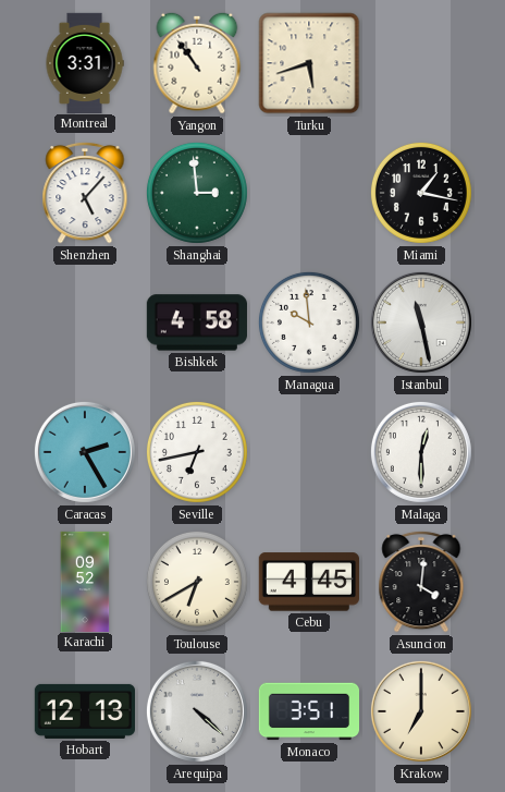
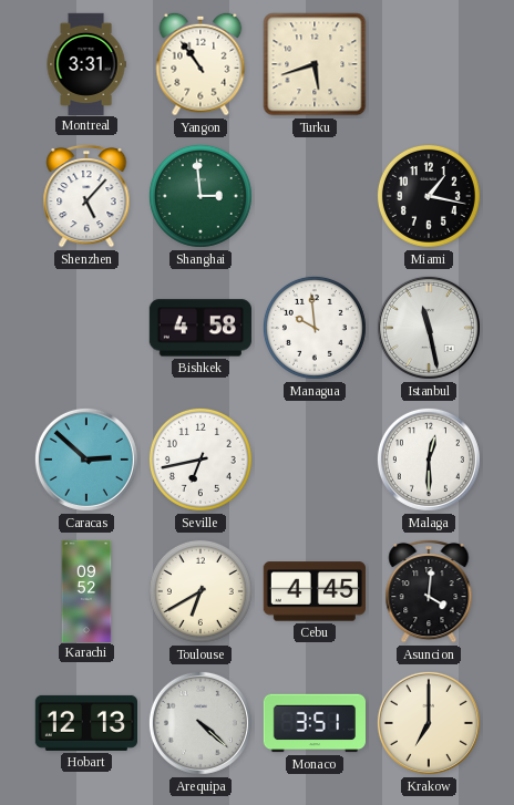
Caracas: 2:25 -> 2:52
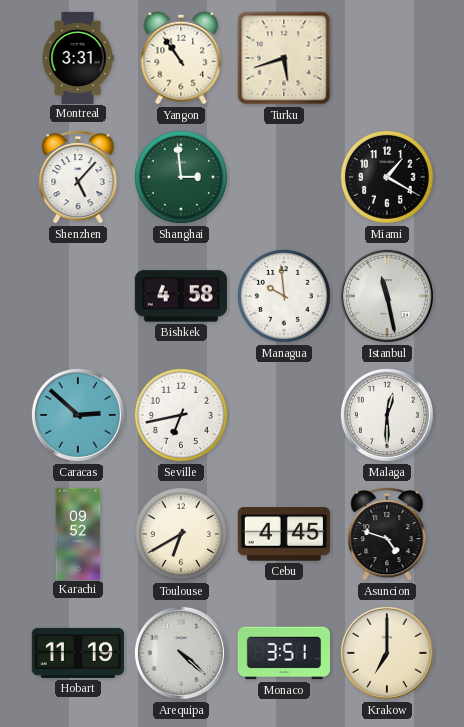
Miami: 1:17 -> 1:20
Asuncion: 4:01 -> 4:48
Hobart: 12:13 -> 11:19
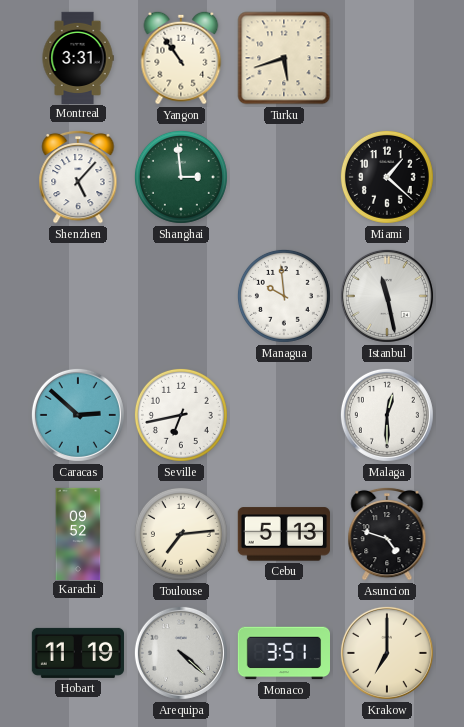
Miami: 1:20 -> 1:22
Bishkek: 4:58 -> none
Toulouse: 6:40 -> 7:14
Cebu: 4:45 -> 5:13
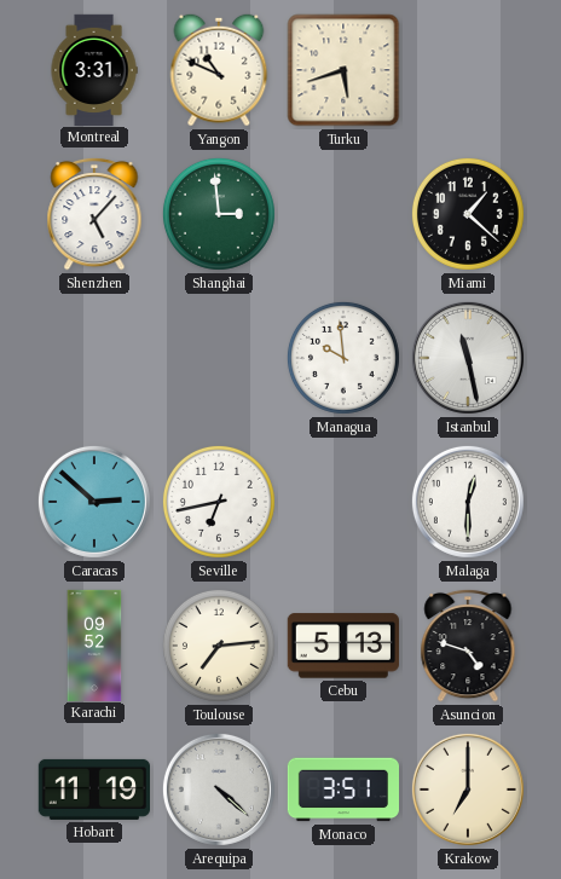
Yangon: 10:54 -> 10:49
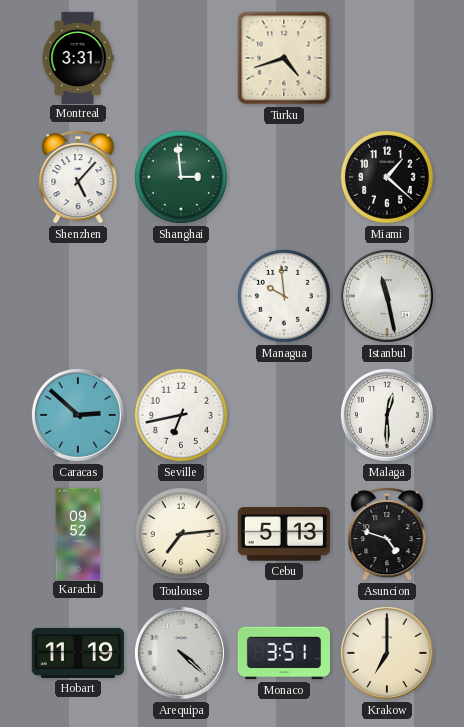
Yangon: 10:49 -> none
Turku: 5:42 -> 4:42
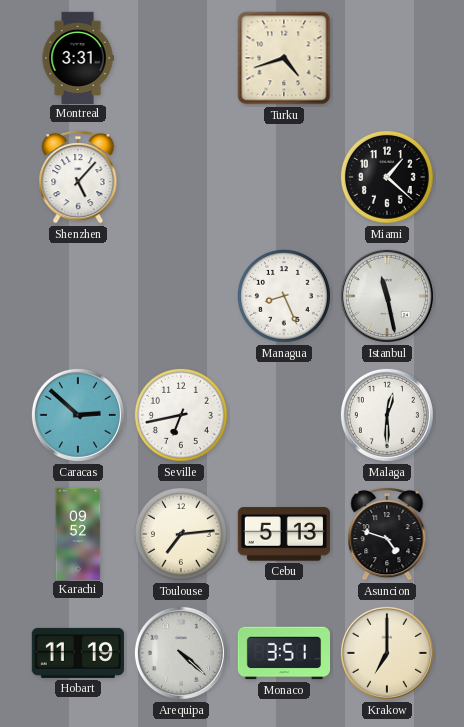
Shanghai: 2:59 -> none
Managua: 9:59 -> 8:26
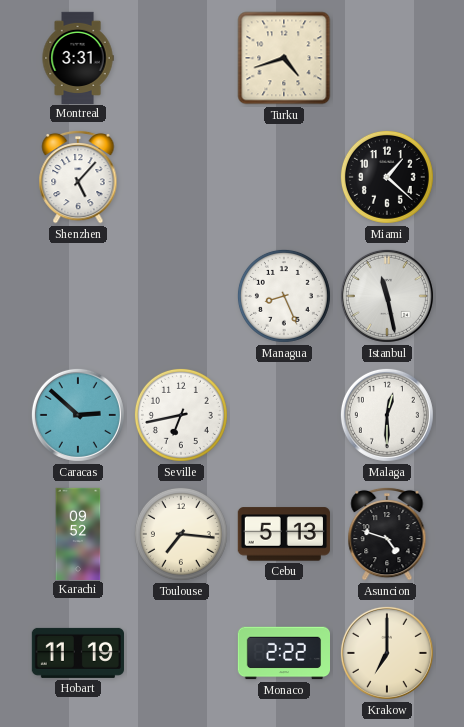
Toulouse: 7:14 -> 7:16
Arequipa: 4:22 -> none
Monaco: 3:51 -> 2:22
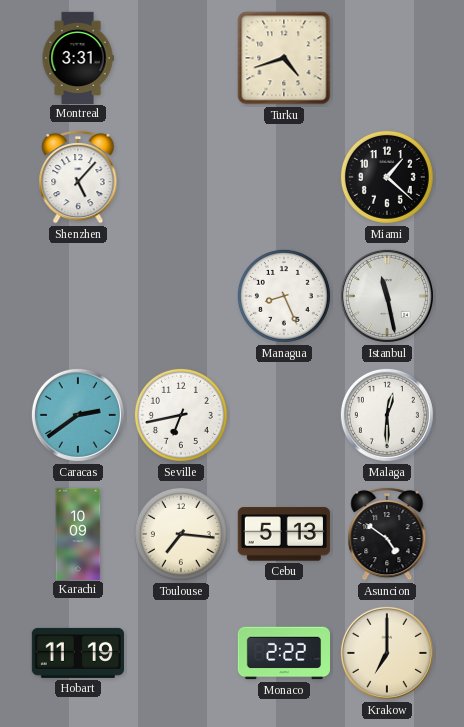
Caracas: 2:52 -> 2:39
Karachi: 09:52 -> 10:09
Asuncion: 4:48 -> 4:51
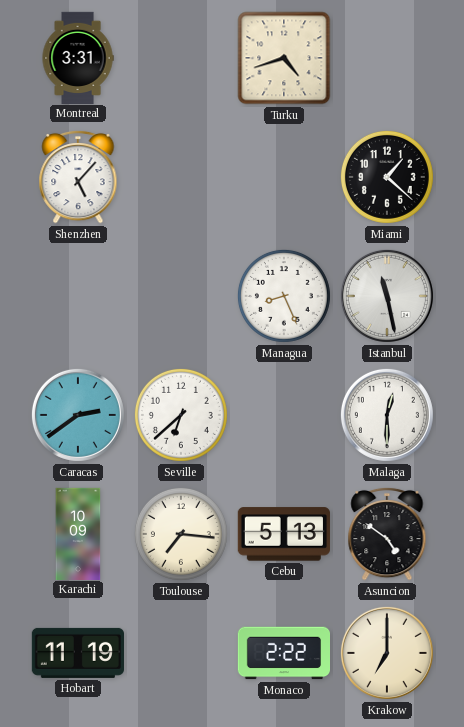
Seville: 6:43 -> 6:38
